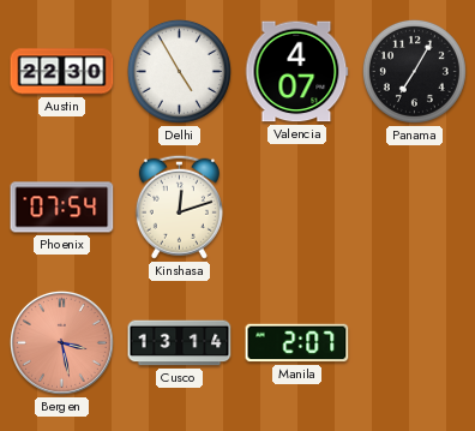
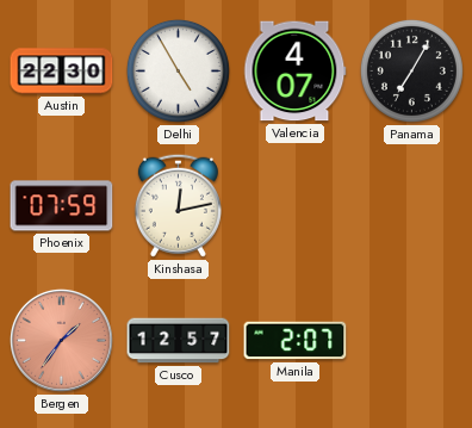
Phoenix: 07:54 -> 07:59
Kinshasa: 12:12 -> 12:13
Bergen: 3:28 -> 1:36
Cusco: 13:14 -> 12:57
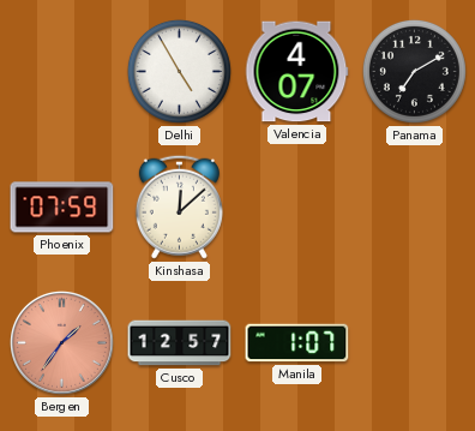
Austin: 22:30 -> none
Panama: 7:05 -> 7:10
Kinshasa: 12:13 -> 12:08
Manila: 2:07 -> 1:07
